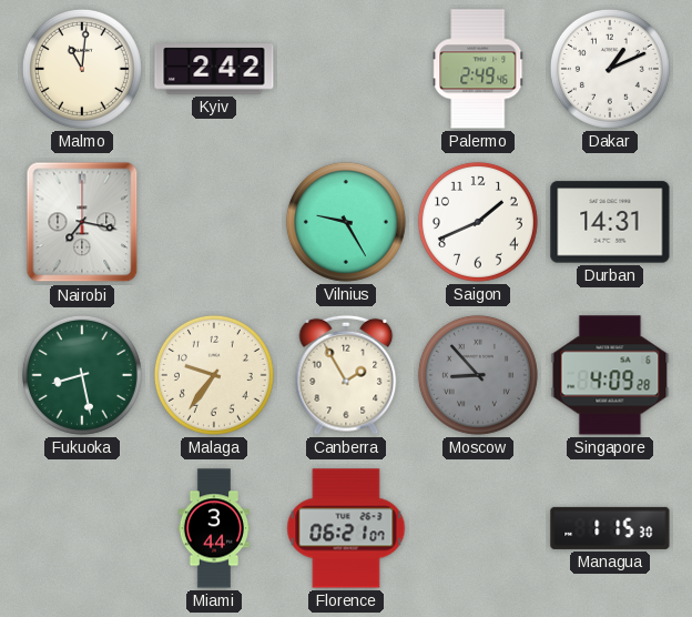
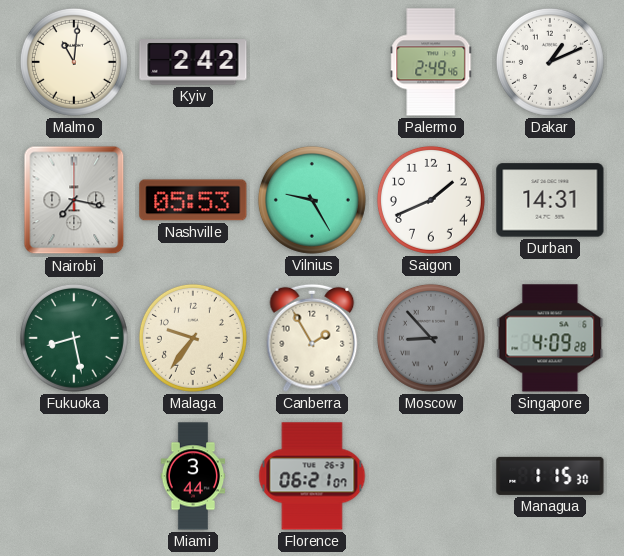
Nashville: none -> 05:53
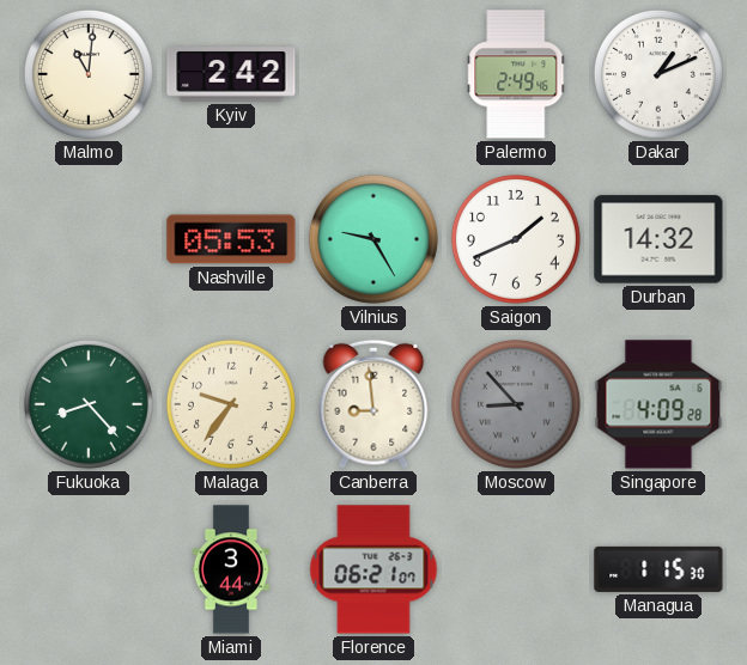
Nairobi: 7:17 -> none
Durban: 14:31 -> 14:32
Fukuoka: 8:28 -> 8:23
Canberra: 1:55 -> 8:59
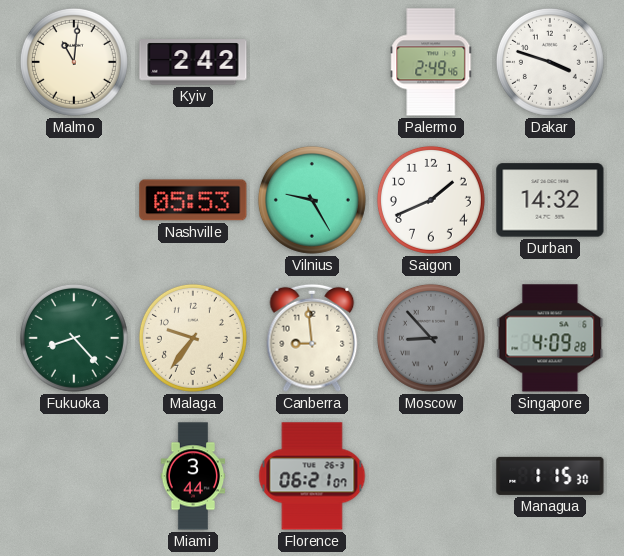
Dakar: 1:11 -> 3:48
